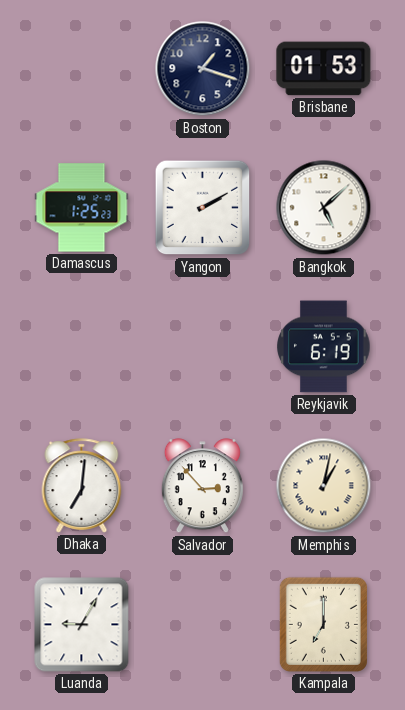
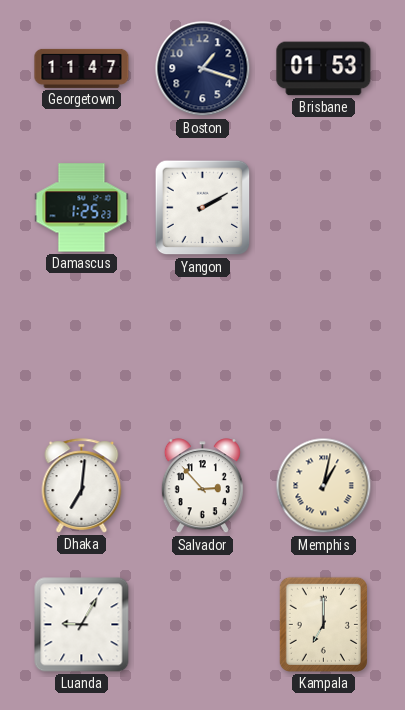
Georgetown: none -> 11:47
Bangkok: 5:08 -> none
Reykjavik: 6:19 -> none
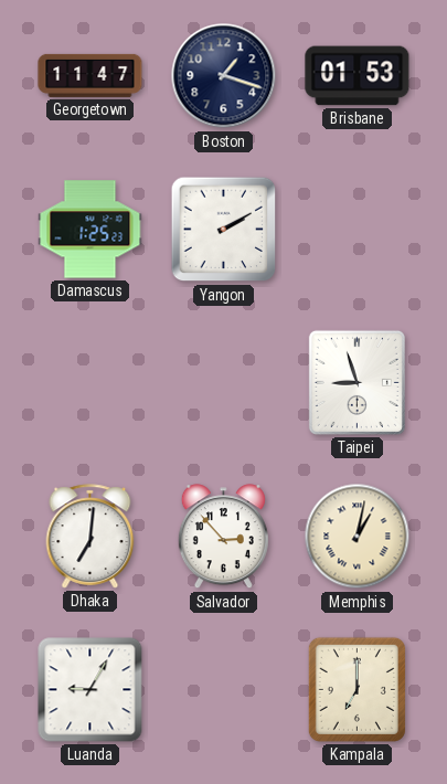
Taipei: none -> 8:57
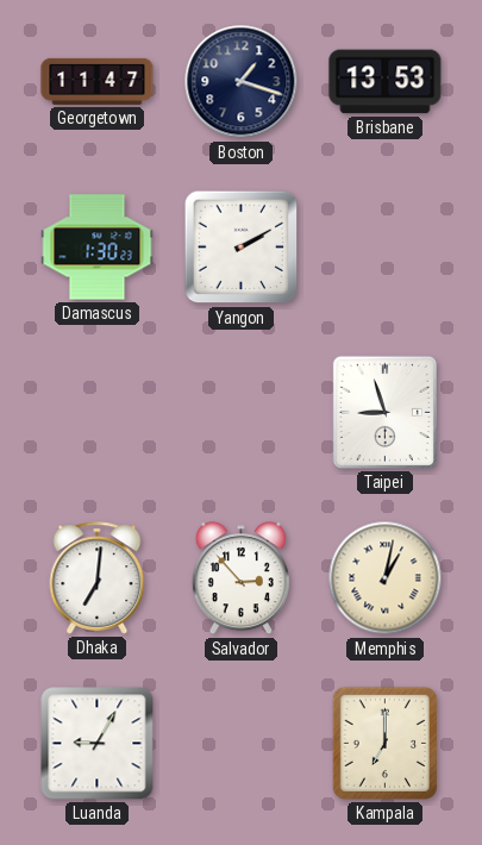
Brisbane: 01:53 -> 13:53
Damascus: 1:25 -> 1:30
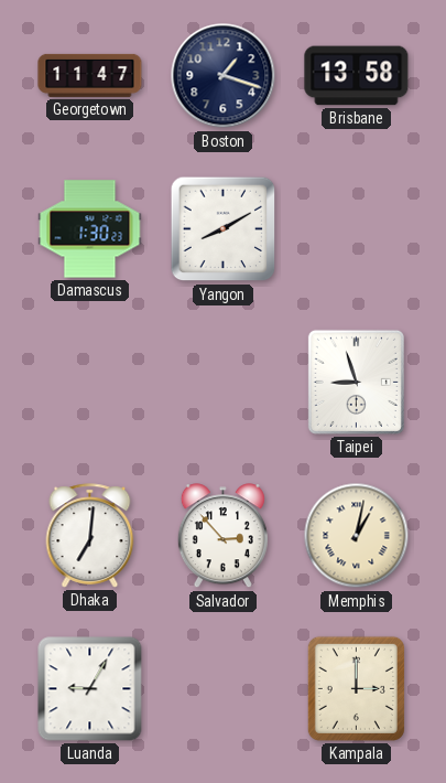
Brisbane: 13:53 -> 13:58
Yangon: 2:10 -> 8:10
Kampala: 7:00 -> 3:00
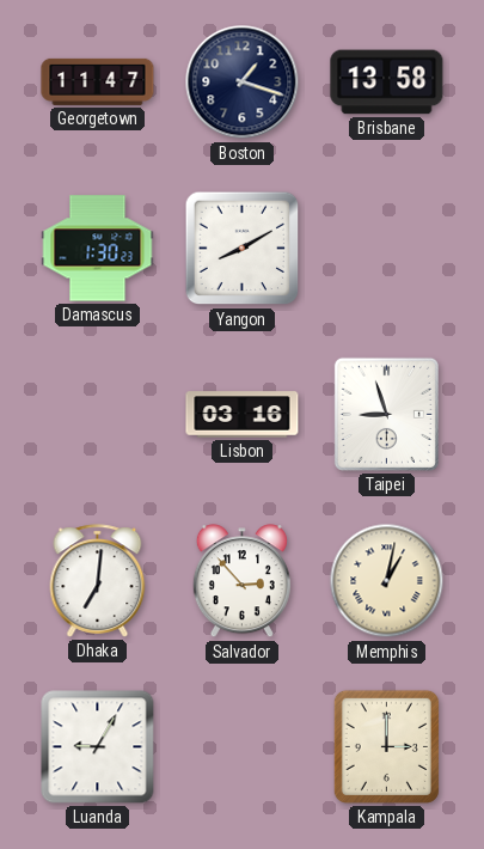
Lisbon: none -> 03:16
